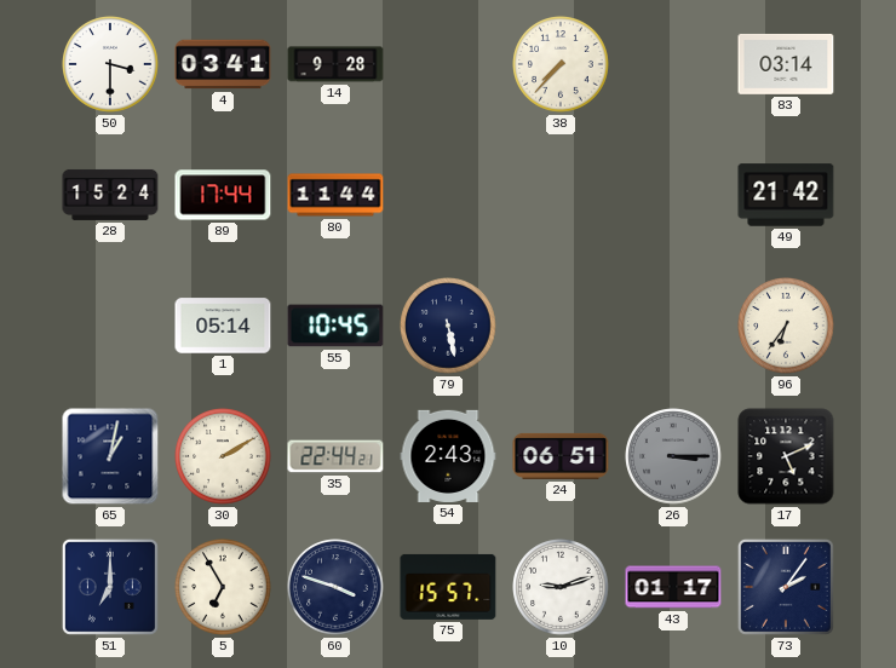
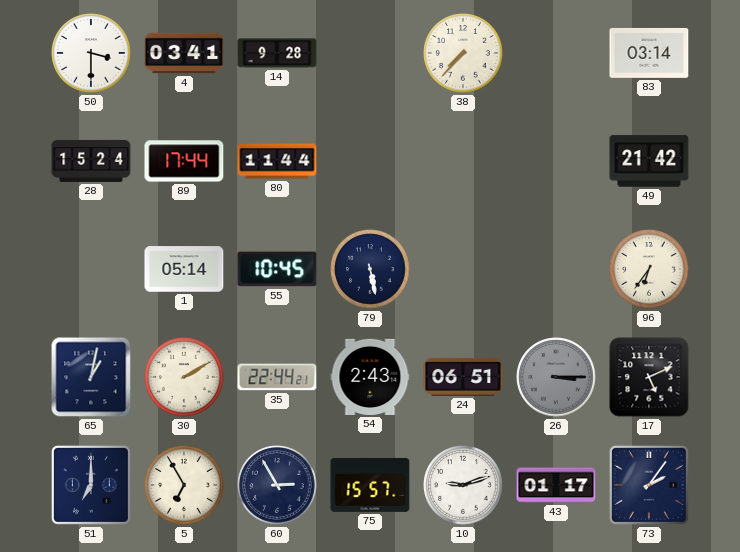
60: 3:48 -> 2:55
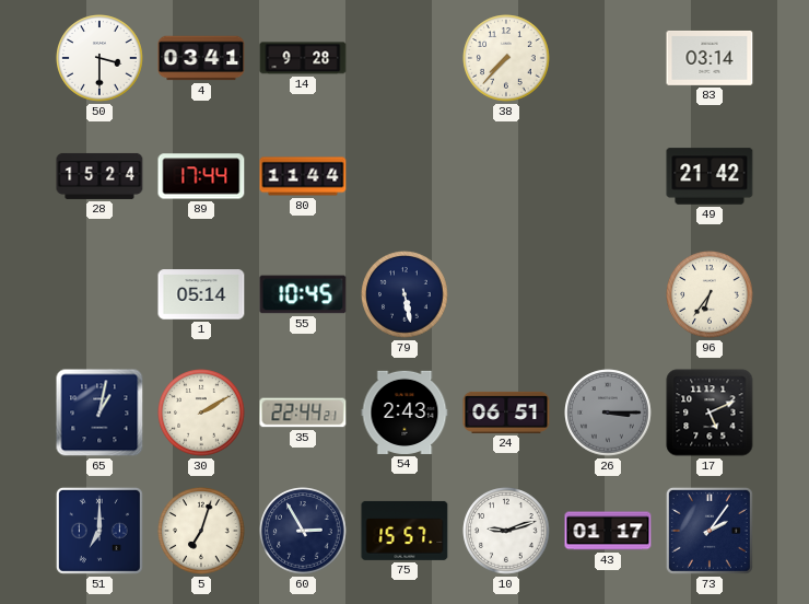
5: 6:55 -> 7:03
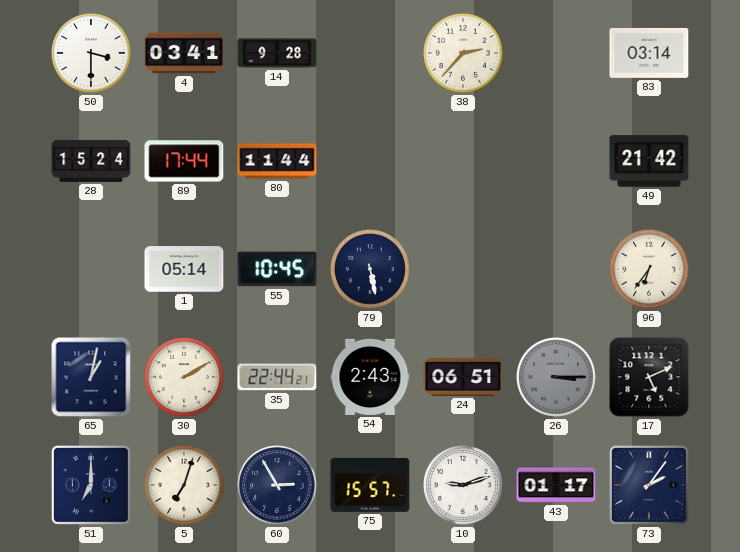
38: 7:37 -> 2:37
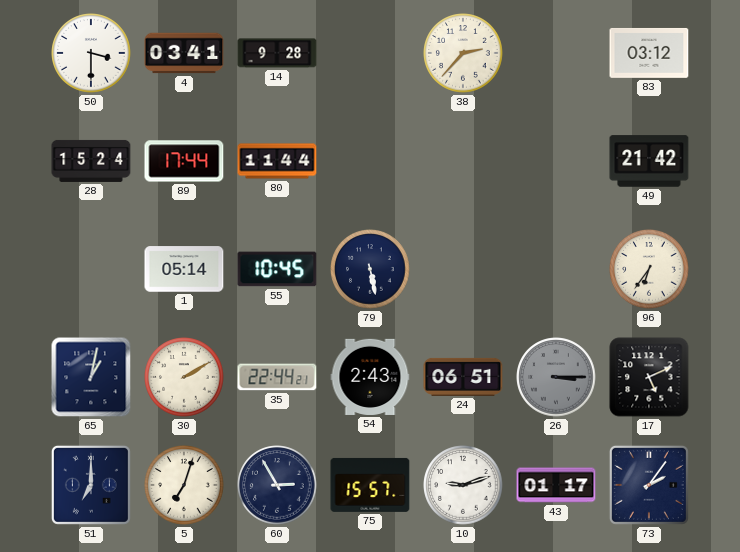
83: 03:14 -> 03:12
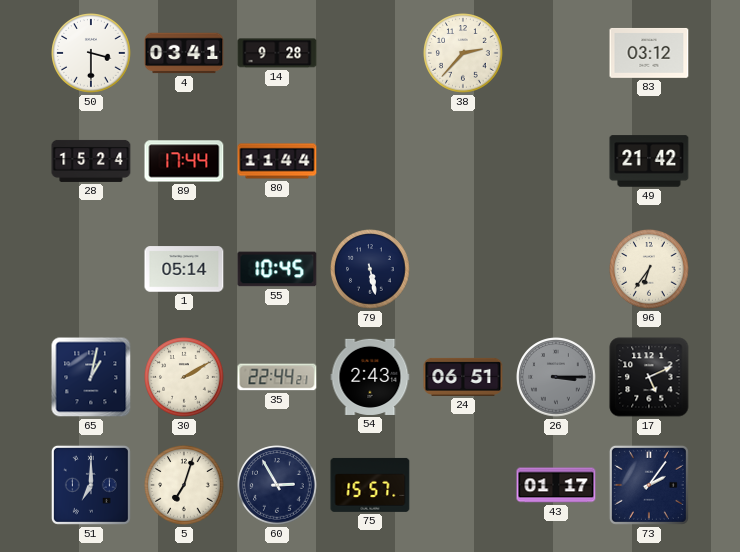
10: 9:12 -> none
